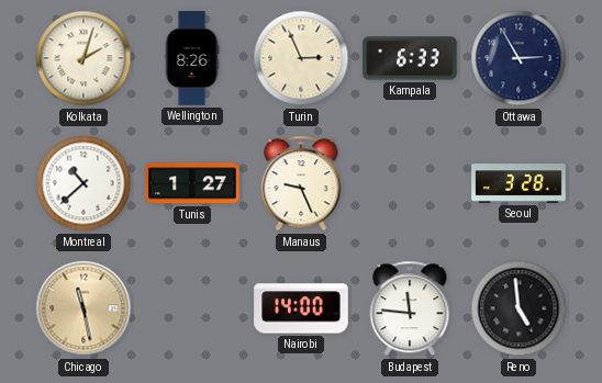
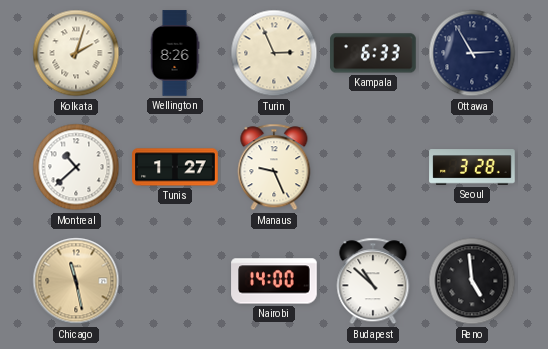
Budapest: 11:46 -> 10:52
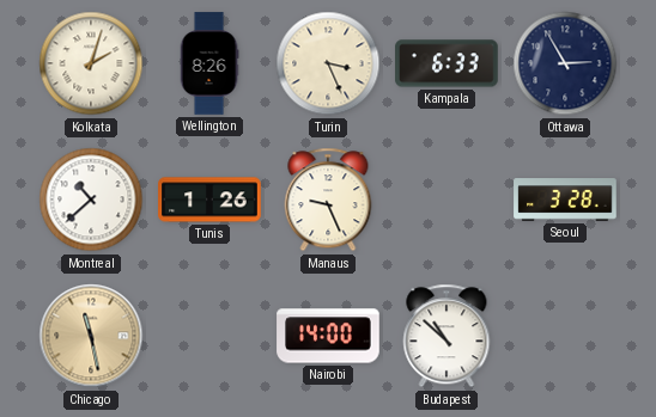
Turin: 2:56 -> 3:26
Tunis: 1:27 -> 1:26
Reno: 4:59 -> none
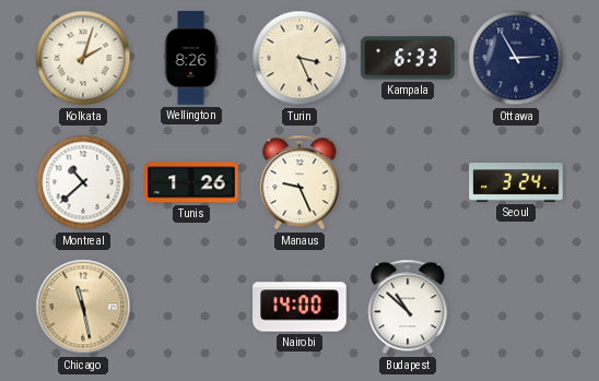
Seoul: 3:28 -> 3:24
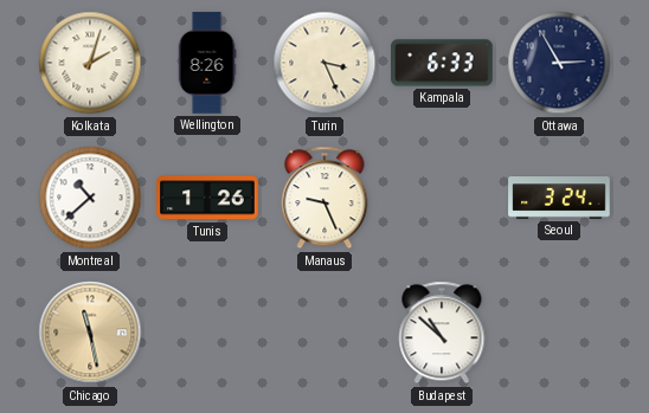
Nairobi: 14:00 -> none
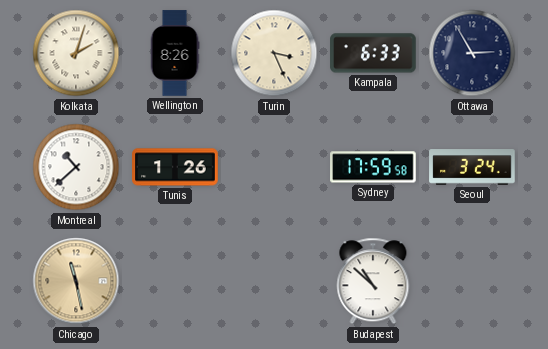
Manaus: 9:26 -> none
Sydney: none -> 17:59
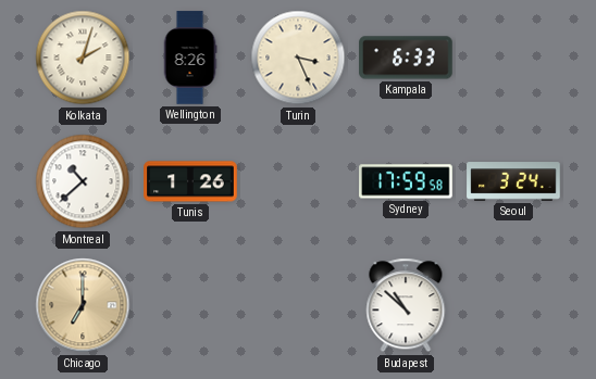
Ottawa: 2:55 -> none
Chicago: 11:28 -> 7:00
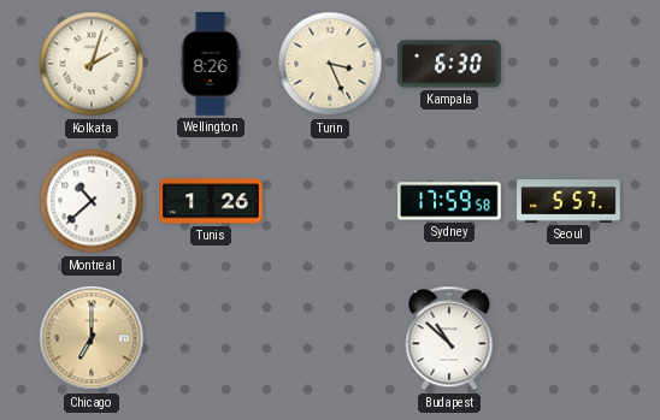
Kampala: 6:33 -> 6:30
Seoul: 3:24 -> 5:57
